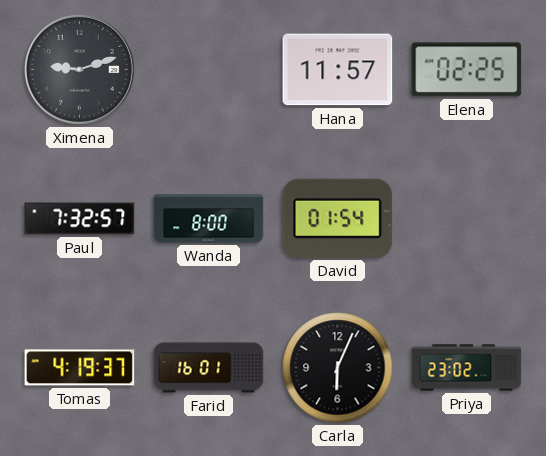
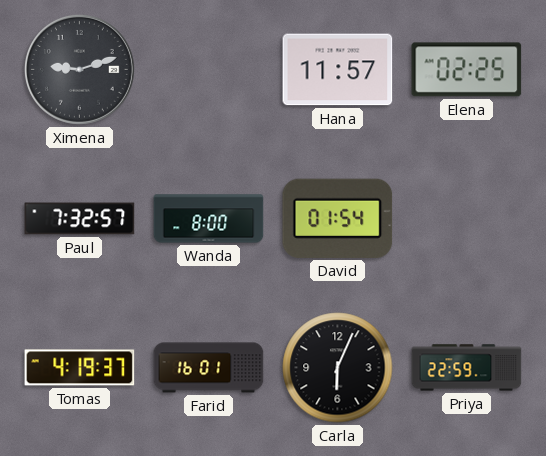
Priya: 23:02 -> 22:59
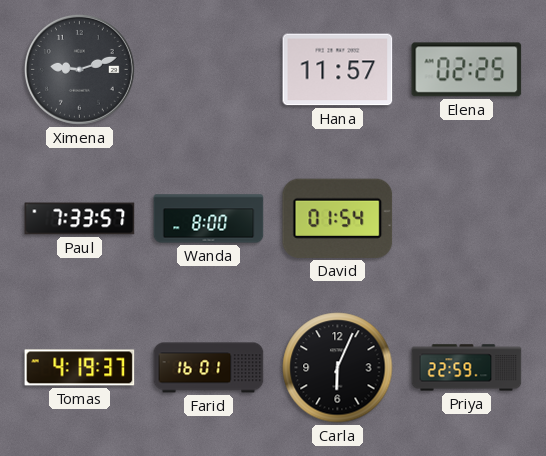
Paul: 7:32 -> 7:33
